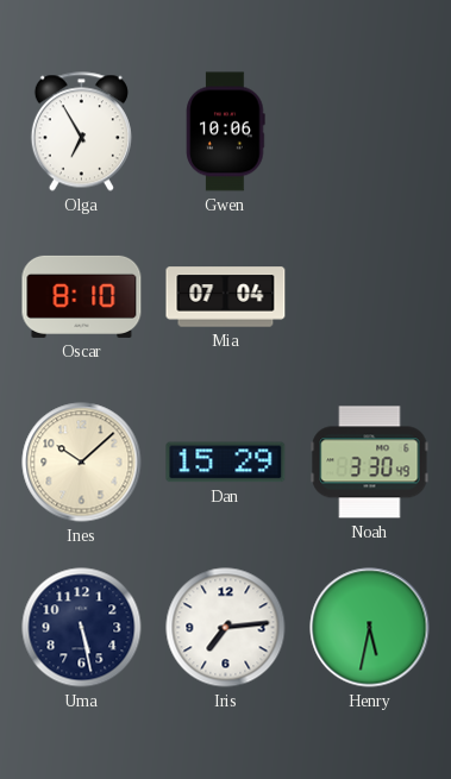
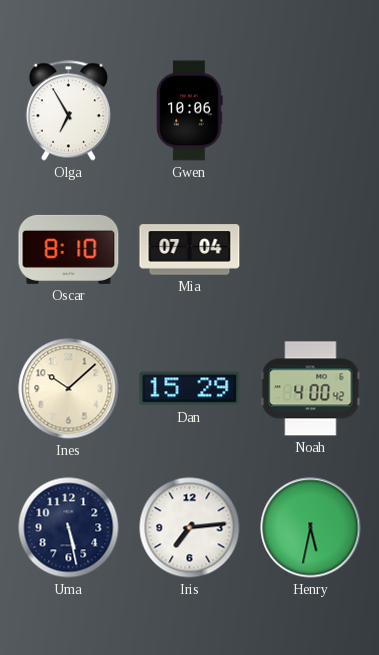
Noah: 3:30 -> 4:00
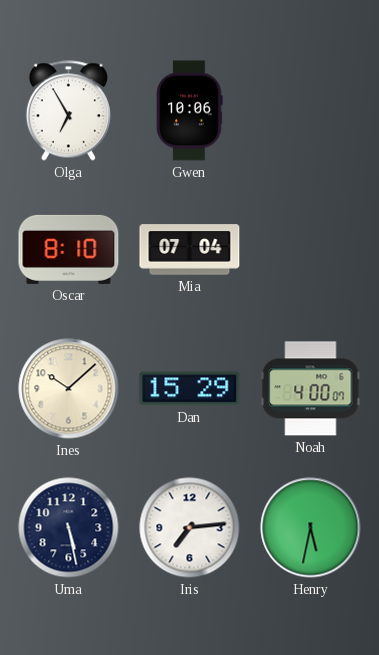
Noah: 4:00:42 -> 4:00:07
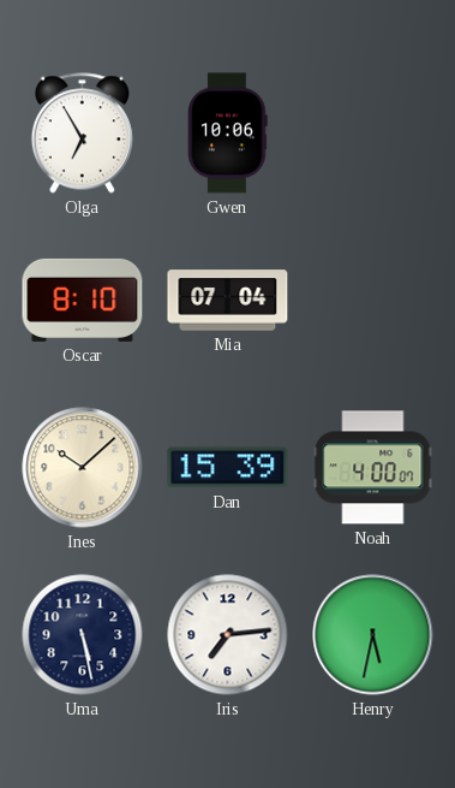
Dan: 15:29 -> 15:39
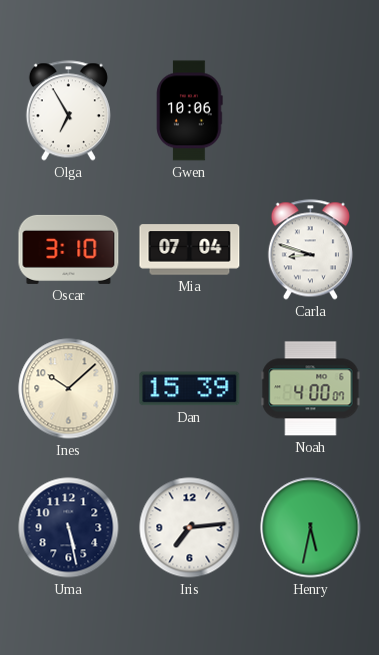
Oscar: 8:10 -> 3:10
Carla: none -> 8:48
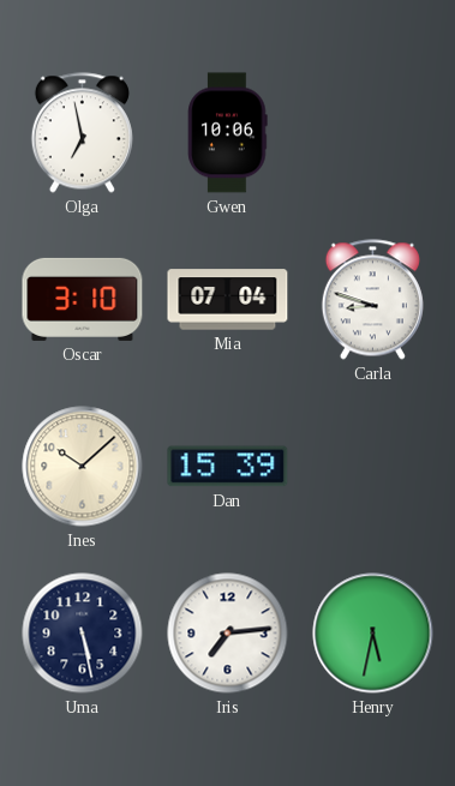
Olga: 6:55 -> 6:58
Noah: 4:00 -> none
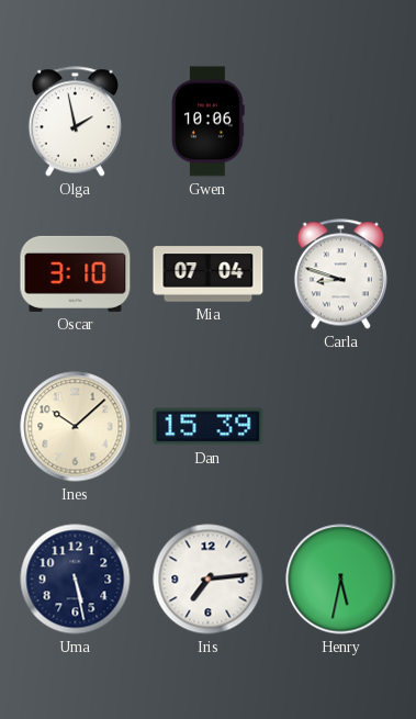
Olga: 6:58 -> 1:58
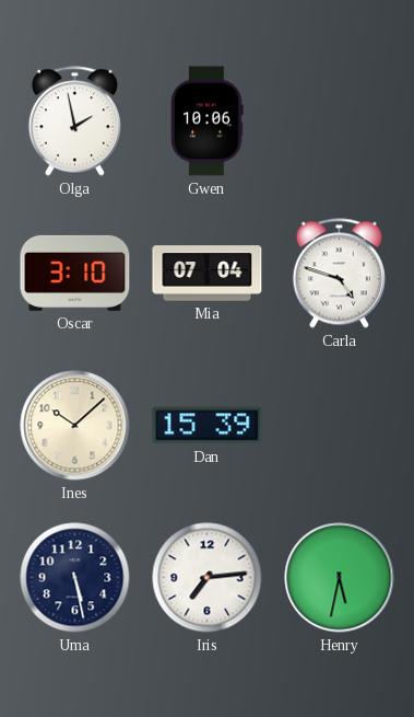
Carla: 8:48 -> 4:48
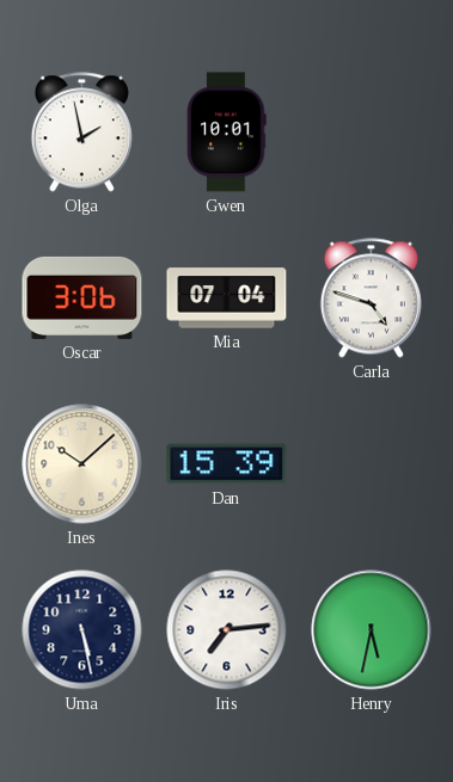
Gwen: 10:06 -> 10:01
Oscar: 3:10 -> 3:06
